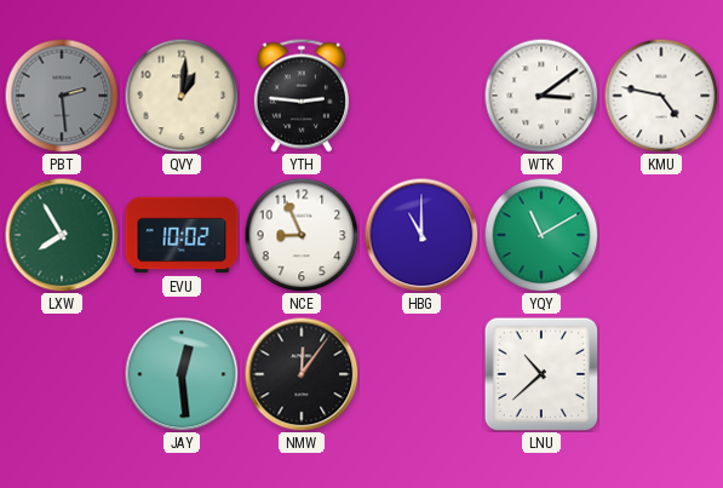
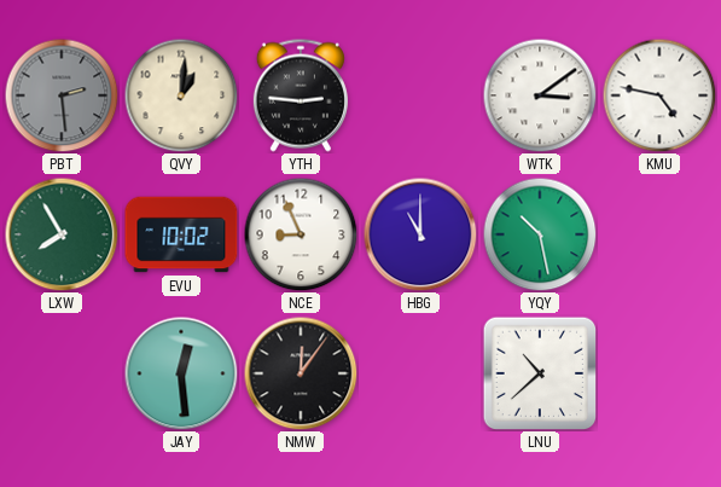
YQY: 11:10 -> 10:28
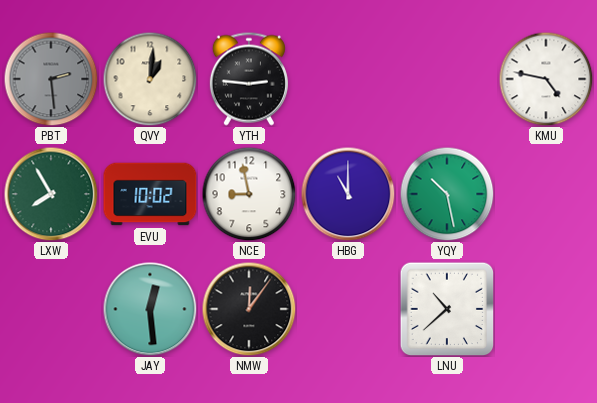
WTK: 3:09 -> none
NCE: 8:56 -> 8:58
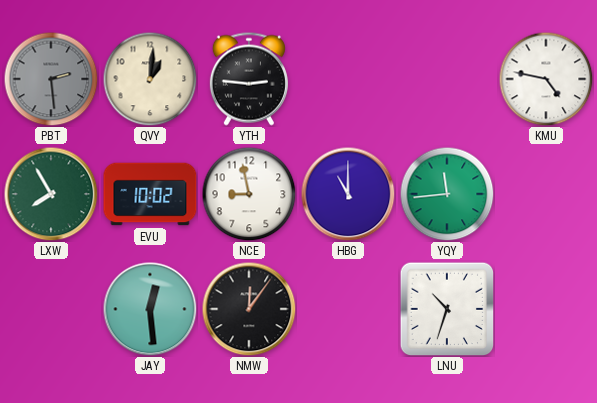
YQY: 10:28 -> 11:44
LNU: 10:38 -> 10:33
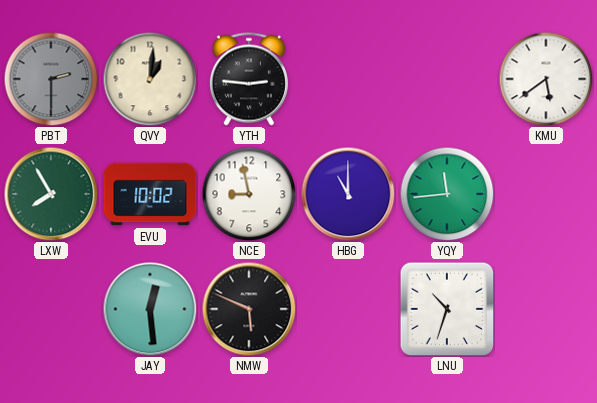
PBT: 2:29 -> 2:30
KMU: 4:47 -> 5:39
NMW: 12:06 -> 5:49
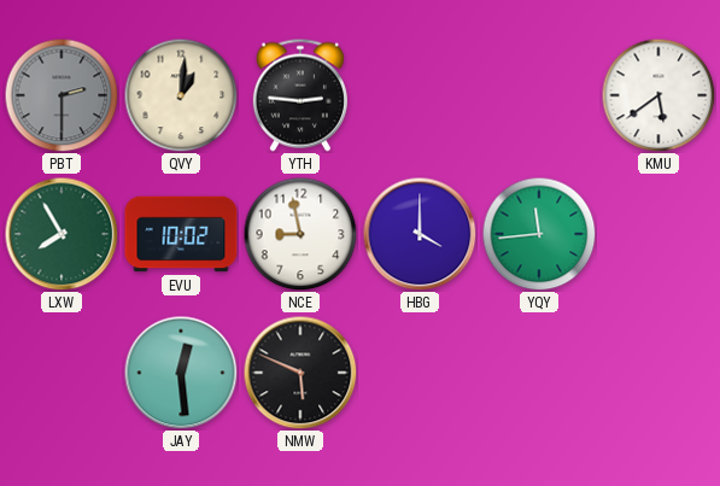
HBG: 11:00 -> 4:00
LNU: 10:33 -> none
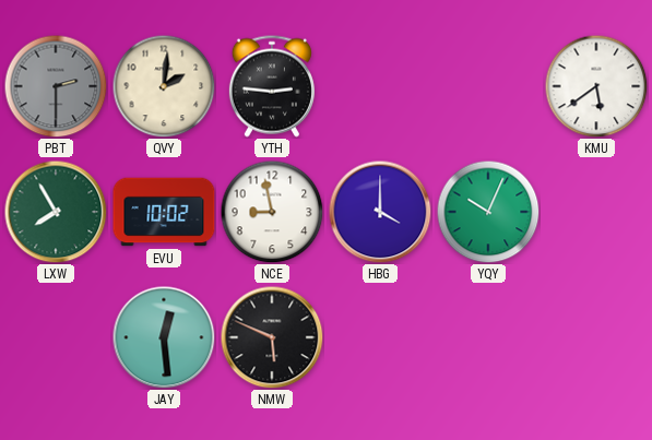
QVY: 1:01 -> 2:01
YQY: 11:44 -> 10:04
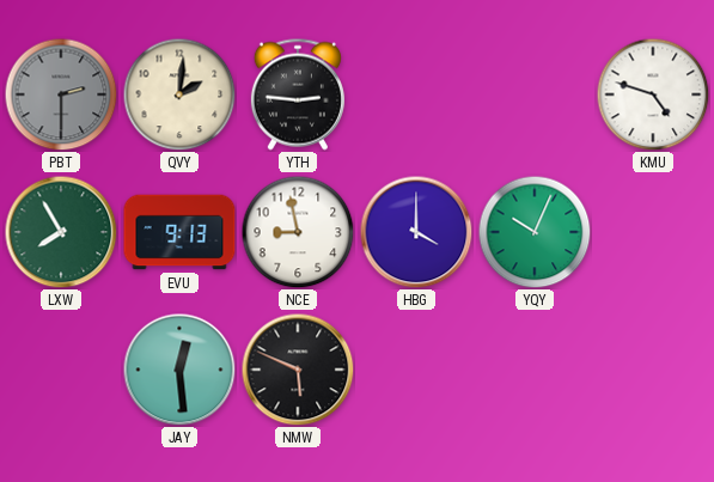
KMU: 5:39 -> 4:48
EVU: 10:02 -> 9:13
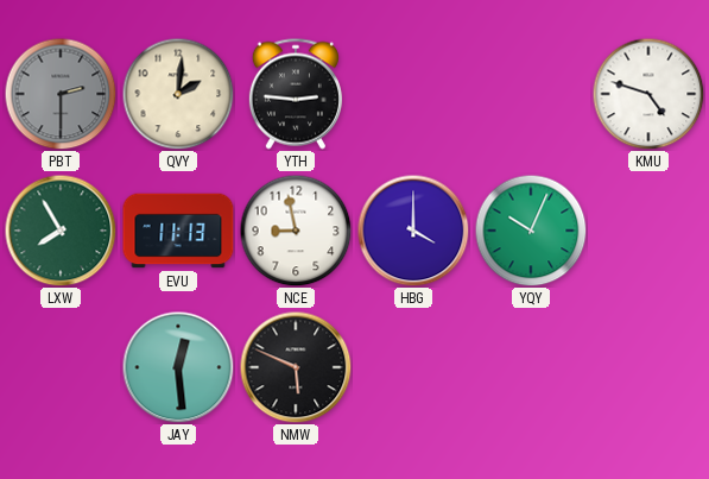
EVU: 9:13 -> 11:13
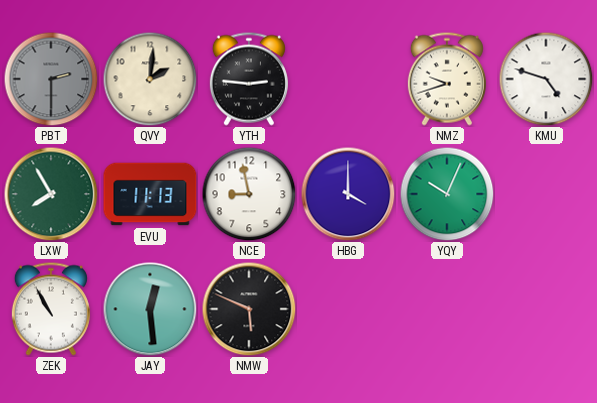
NMZ: none -> 9:42
ZEK: none -> 10:55
